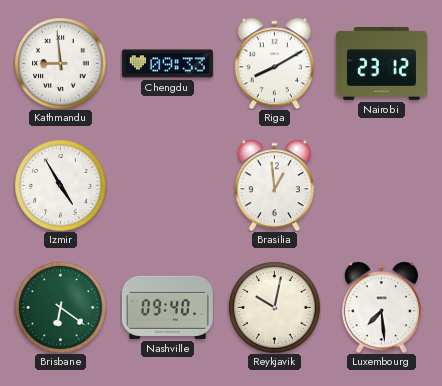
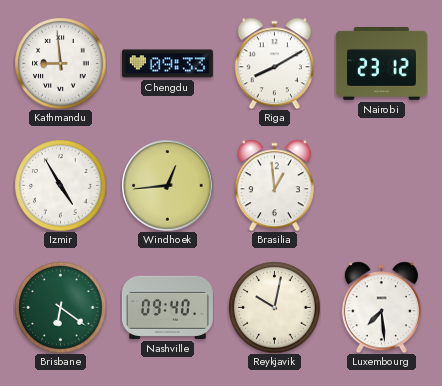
Windhoek: none -> 12:44
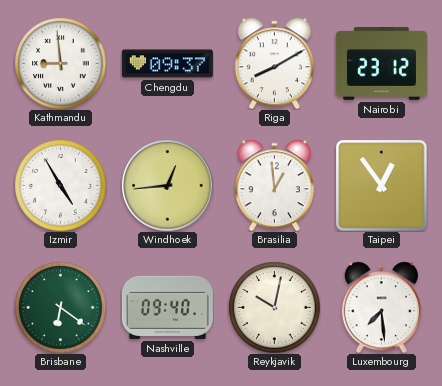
Chengdu: 09:33 -> 09:37
Taipei: none -> 12:54
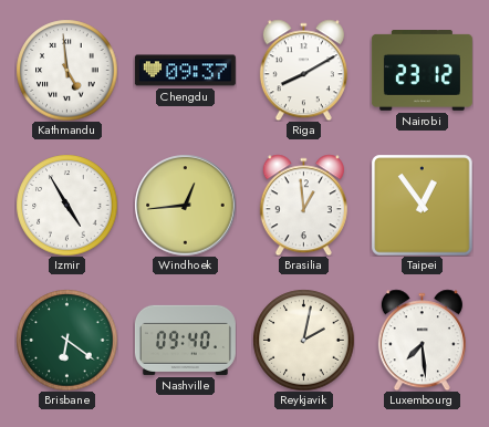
Kathmandu: 8:59 -> 4:59
Reykjavik: 10:02 -> 2:02
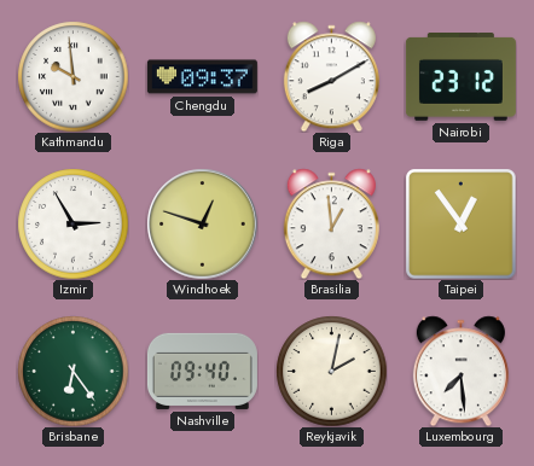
Kathmandu: 4:59 -> 9:59
Izmir: 4:55 -> 2:55
Windhoek: 12:44 -> 12:48
Brisbane: 6:21 -> 6:24
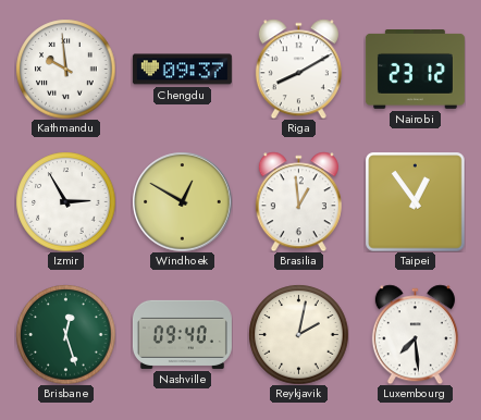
Windhoek: 12:48 -> 12:50
Brisbane: 6:24 -> 12:27
